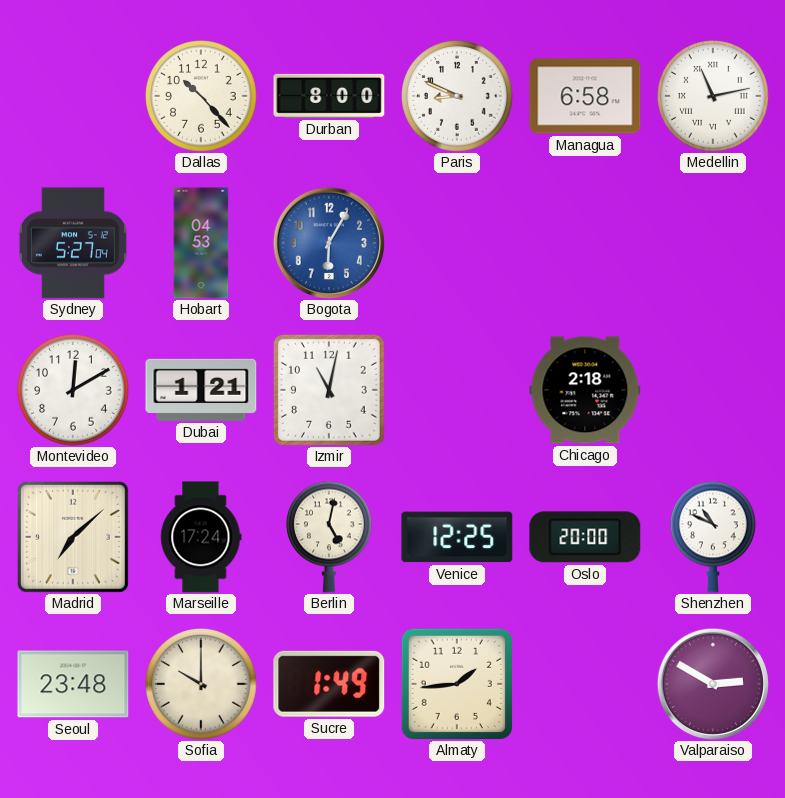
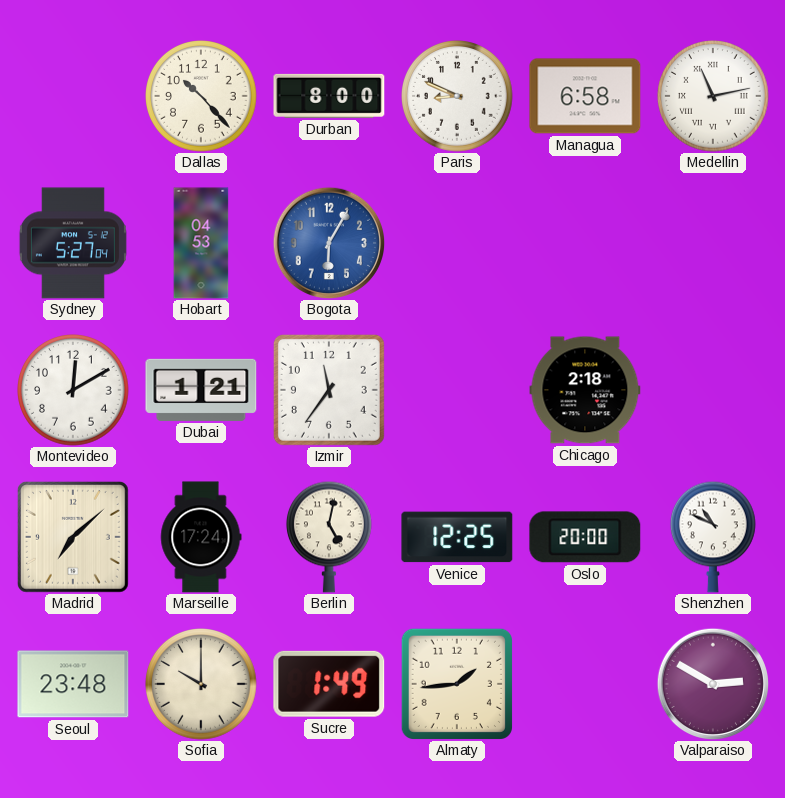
Izmir: 11:02 -> 11:36
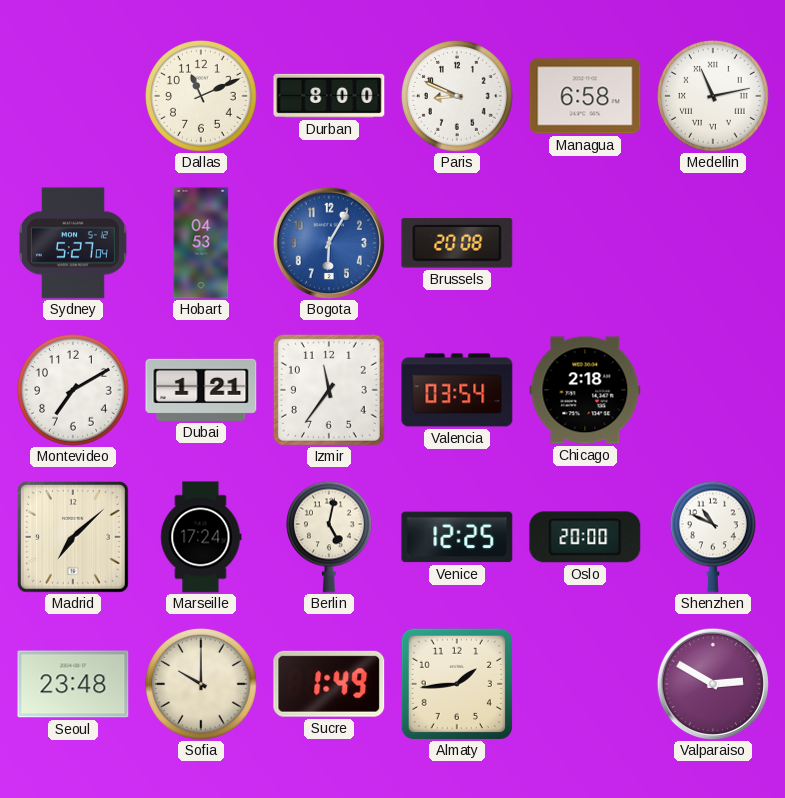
Dallas: 10:23 -> 11:11
Brussels: none -> 20:08
Montevideo: 12:10 -> 7:10
Valencia: none -> 03:54
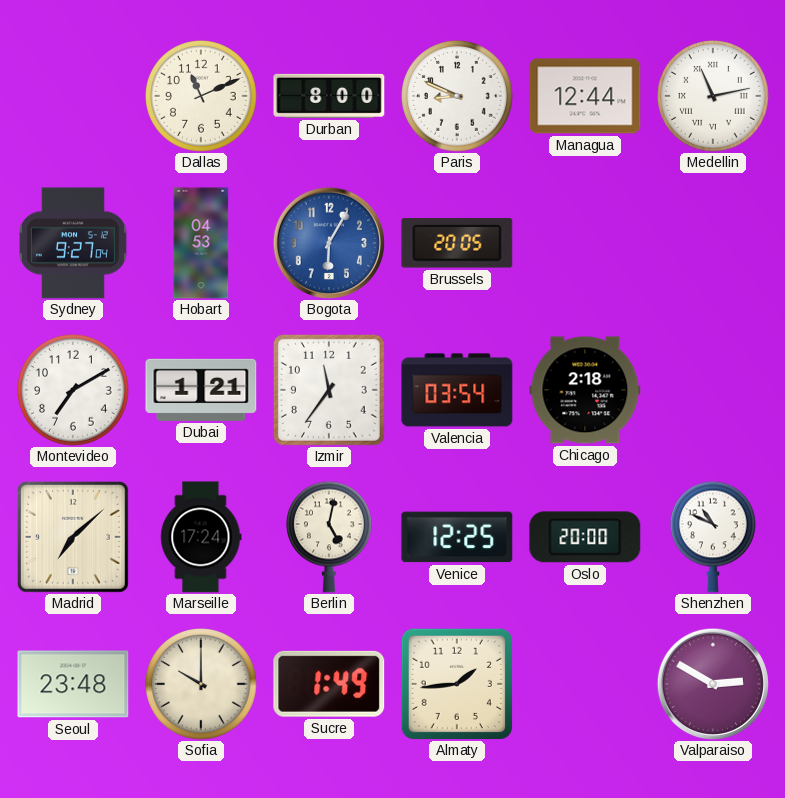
Managua: 6:58 -> 12:44
Sydney: 5:27 -> 9:27
Brussels: 20:08 -> 20:05
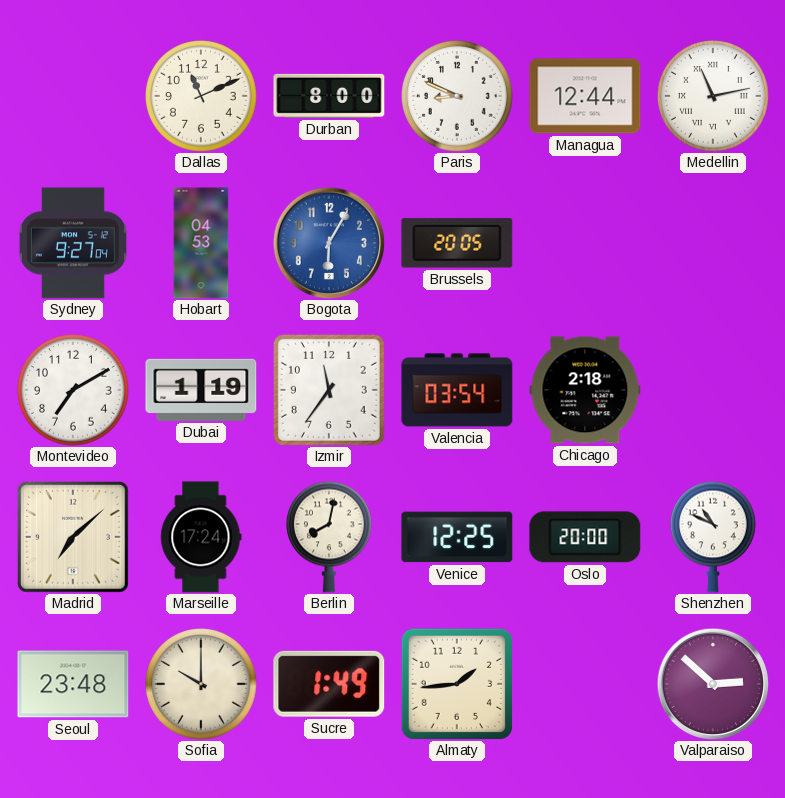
Dubai: 1:21 -> 1:19
Berlin: 5:02 -> 8:02
Valparaiso: 2:50 -> 2:52
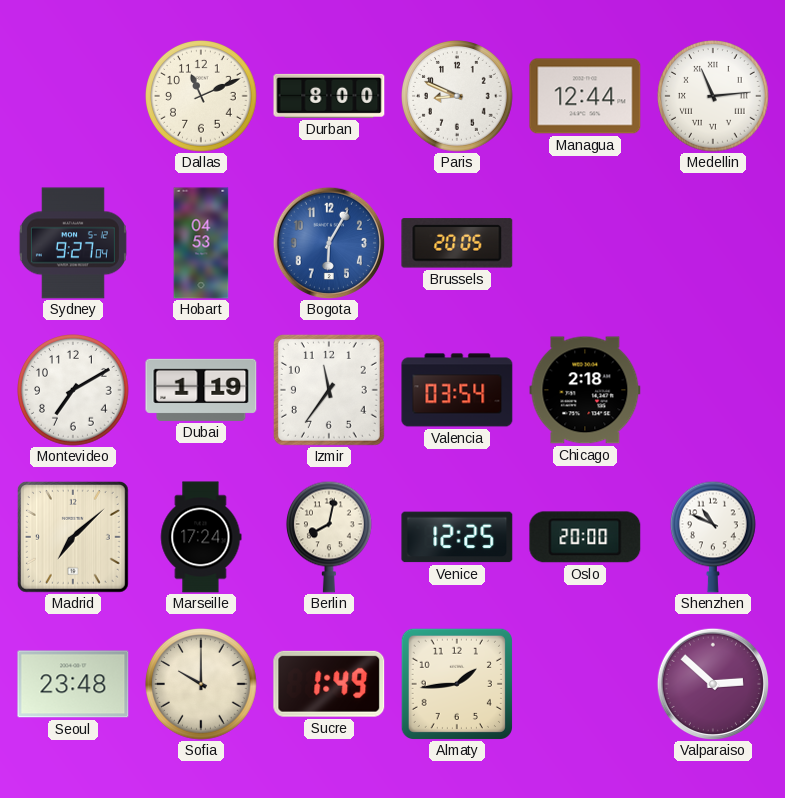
Medellin: 11:13 -> 11:14
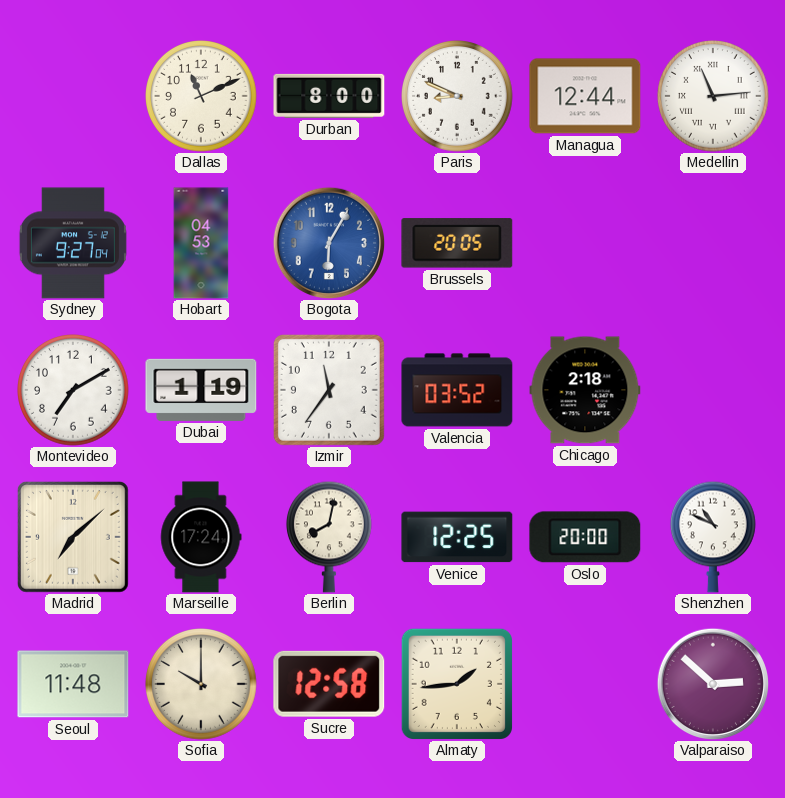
Valencia: 03:54 -> 03:52
Seoul: 23:48 -> 11:48
Sucre: 1:49 -> 12:58
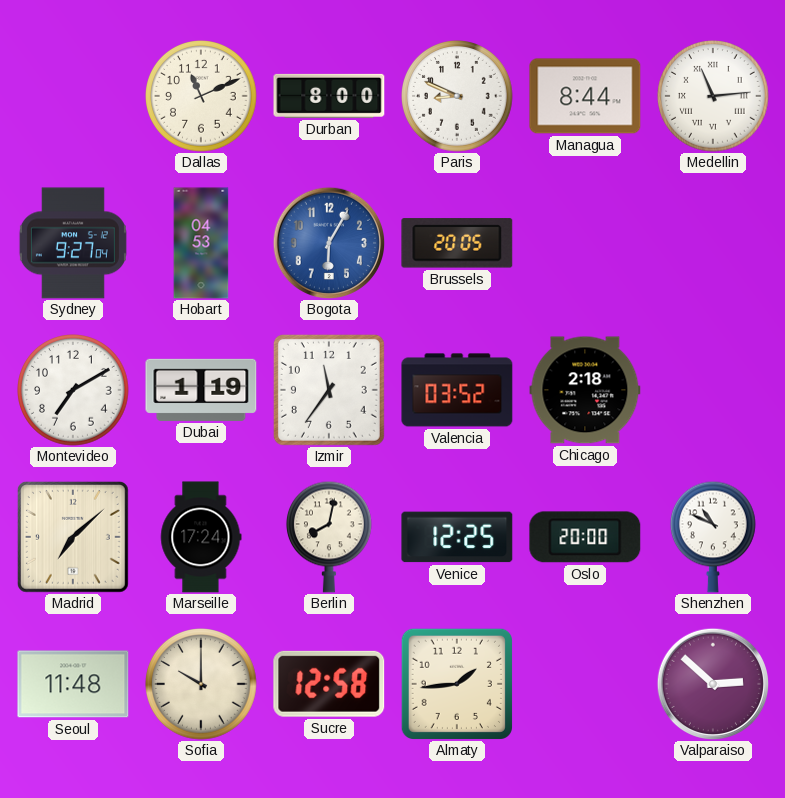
Managua: 12:44 -> 8:44
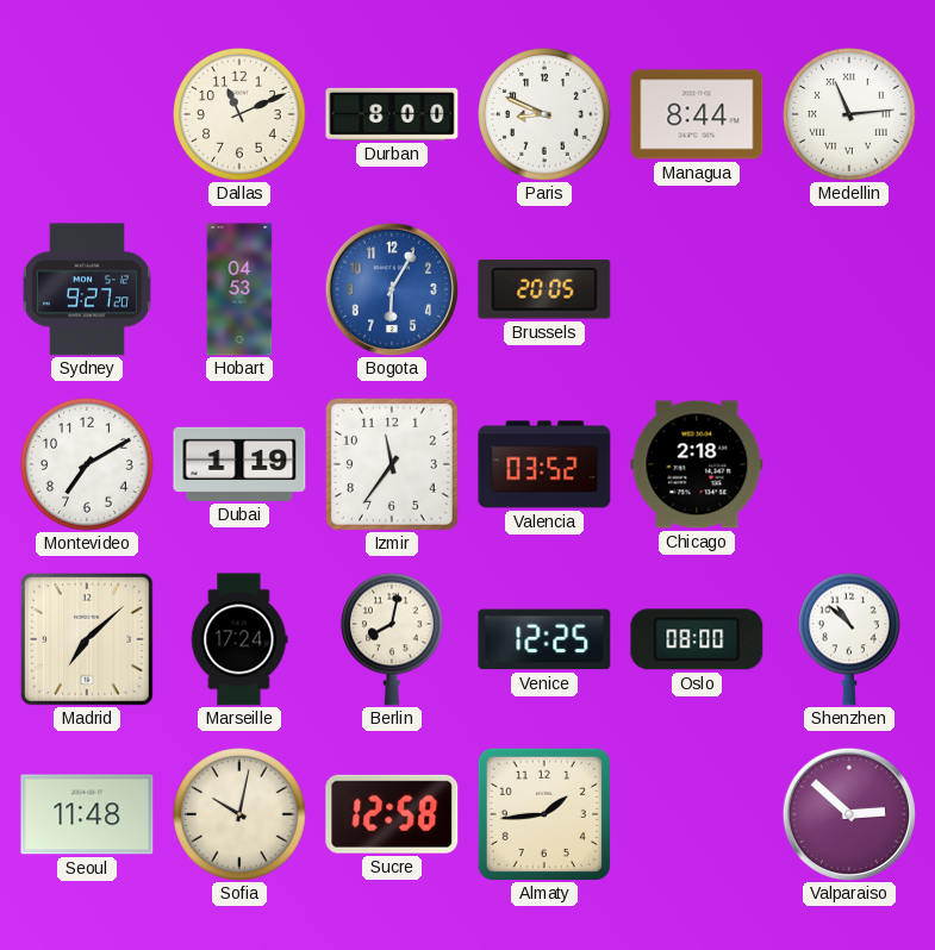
Sydney: 9:27:04 -> 9:27:20
Oslo: 20:00 -> 08:00
Shenzhen: 10:49 -> 10:52
Sofia: 10:00 -> 10:02
